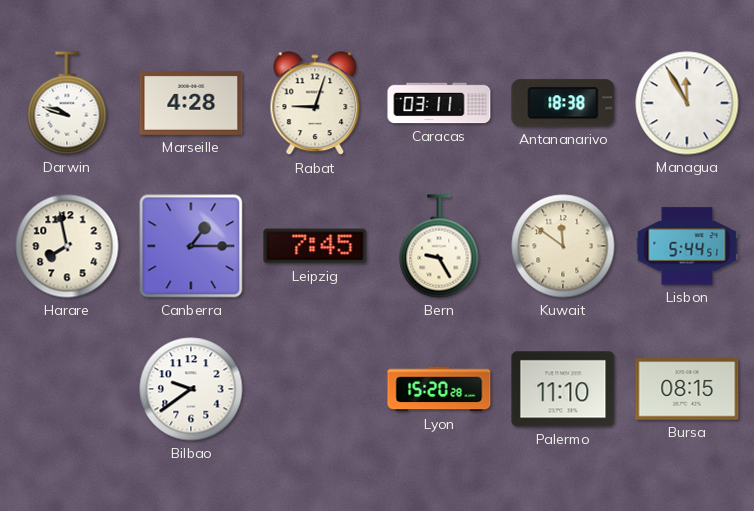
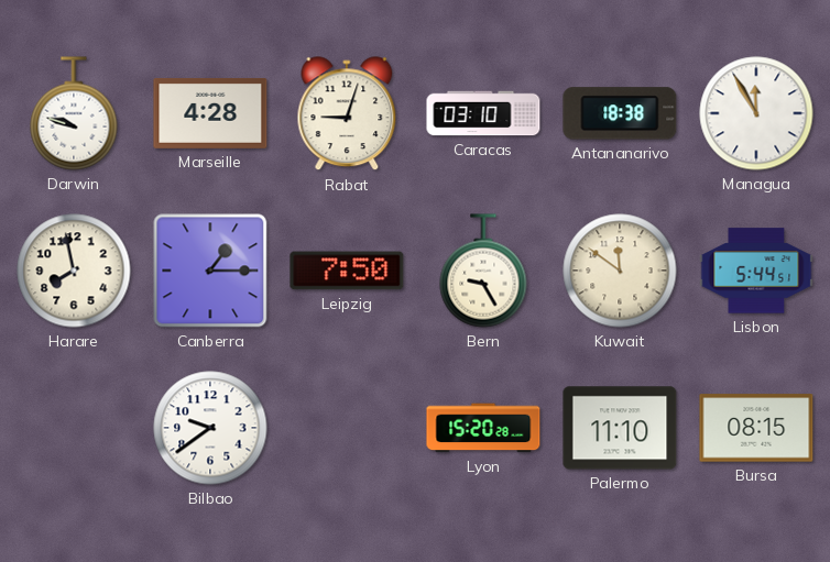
Caracas: 03:11 -> 03:10
Leipzig: 7:45 -> 7:50
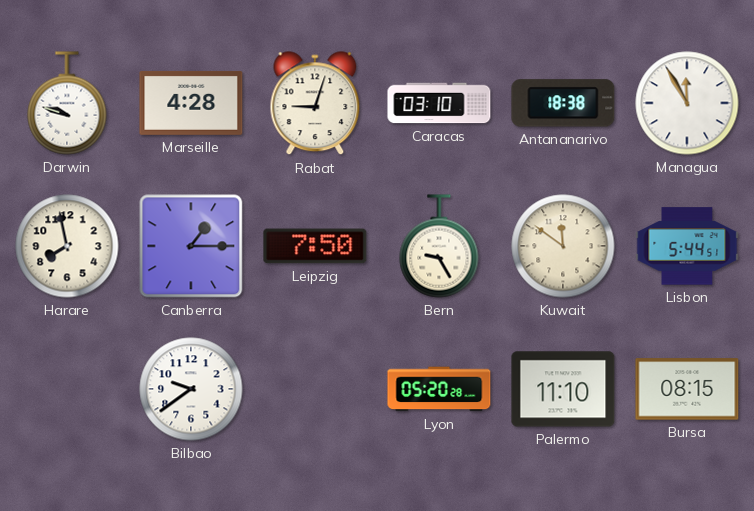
Lyon: 15:20 -> 05:20
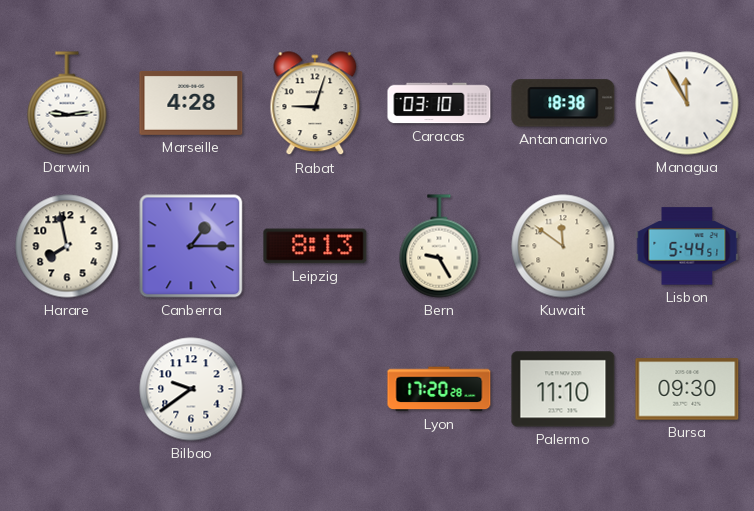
Darwin: 9:48 -> 9:14
Leipzig: 7:50 -> 8:13
Lyon: 05:20 -> 17:20
Bursa: 08:15 -> 09:30
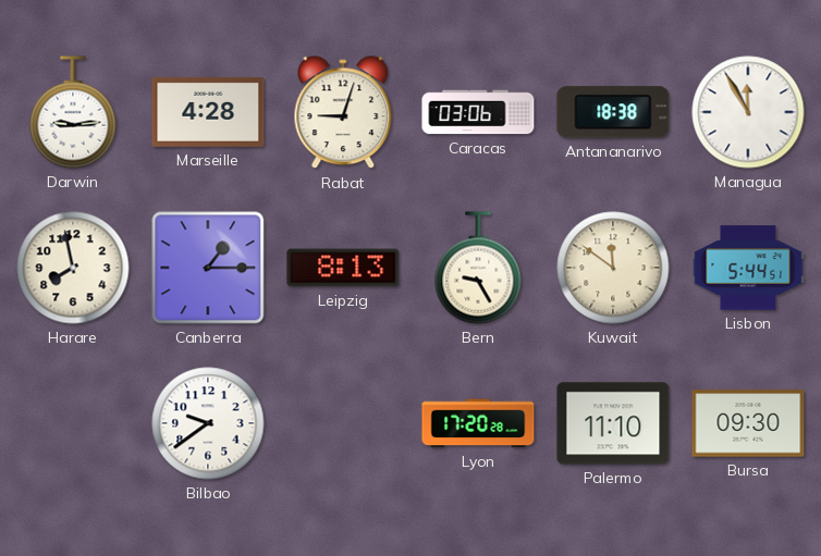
Caracas: 03:10 -> 03:06
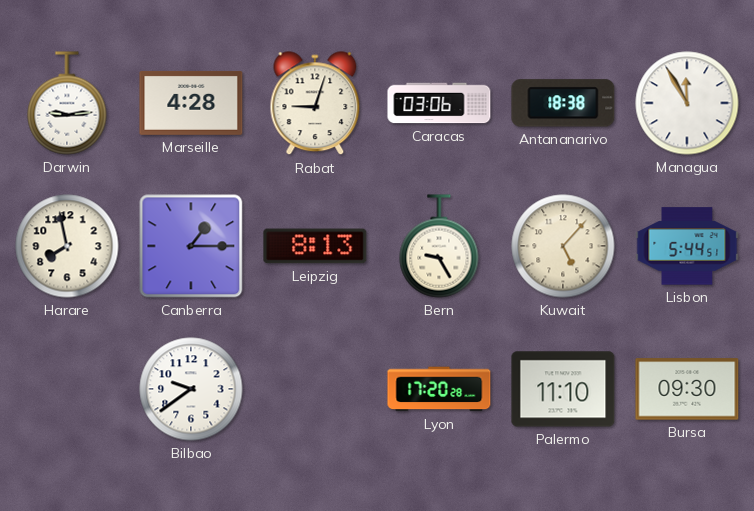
Kuwait: 11:51 -> 5:07
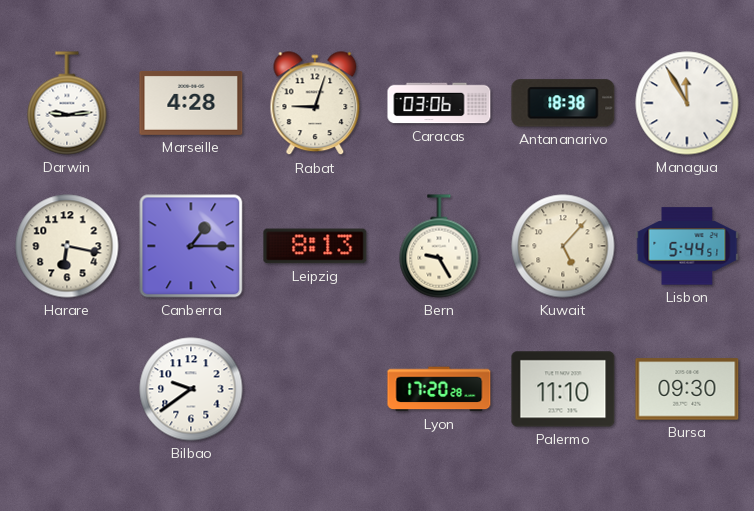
Harare: 7:58 -> 6:17
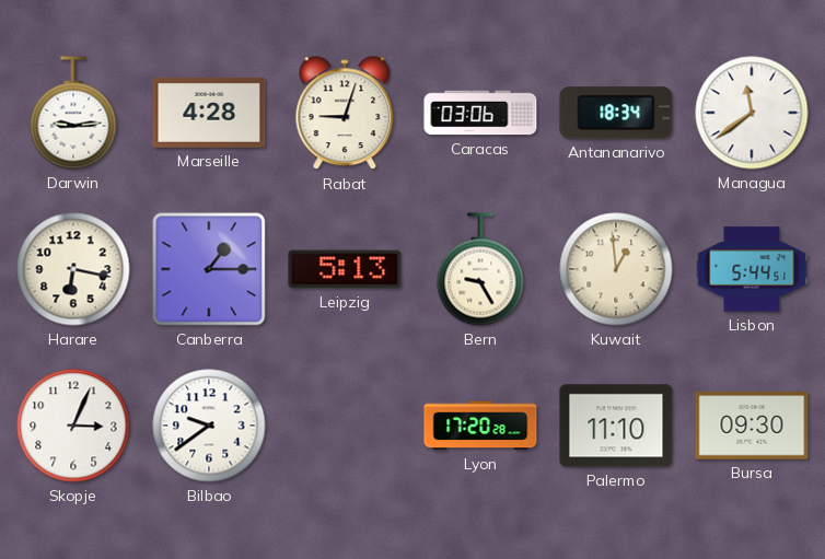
Antananarivo: 18:38 -> 18:34
Managua: 11:55 -> 11:39
Leipzig: 8:13 -> 5:13
Kuwait: 5:07 -> 12:59
Skopje: none -> 3:04
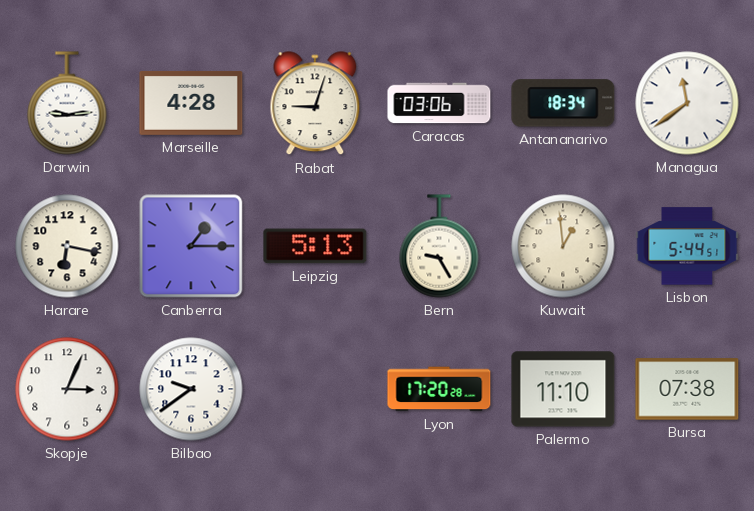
Bursa: 09:30 -> 07:38
